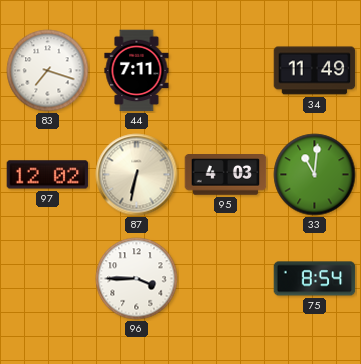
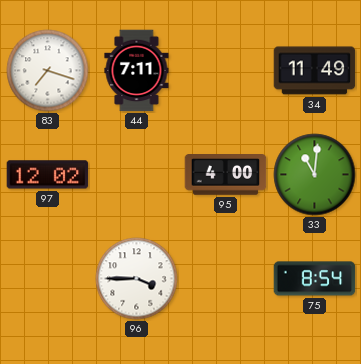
87: 6:32 -> none
95: 4:03 -> 4:00
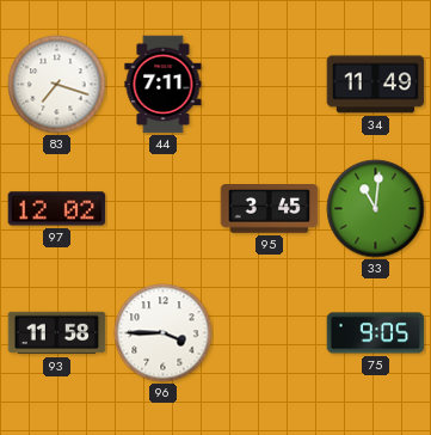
95: 4:00 -> 3:45
93: none -> 11:58
75: 8:54 -> 9:05
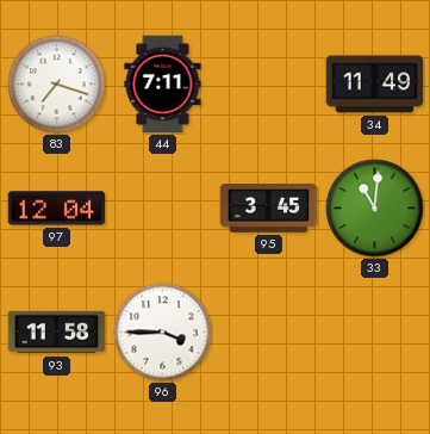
97: 12:02 -> 12:04
75: 9:05 -> none
